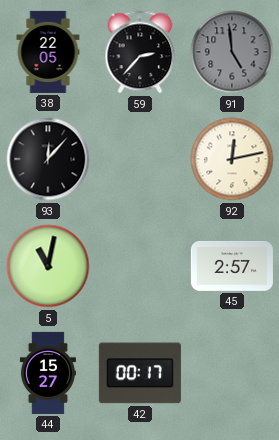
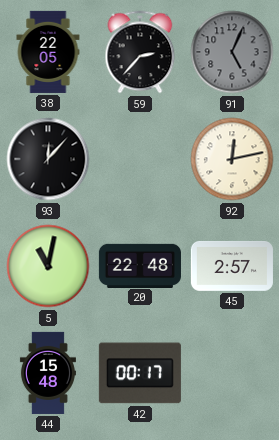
91: 4:59 -> 5:04
20: none -> 22:48
44: 15:27 -> 15:48
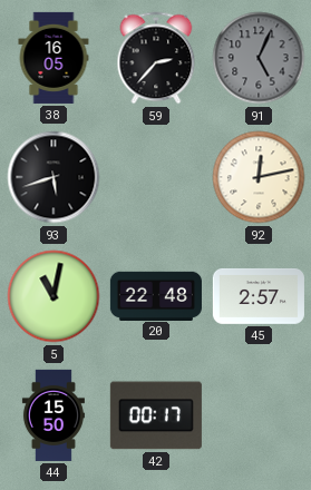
38: 22:05 -> 16:05
93: 12:07 -> 5:42
44: 15:48 -> 15:50
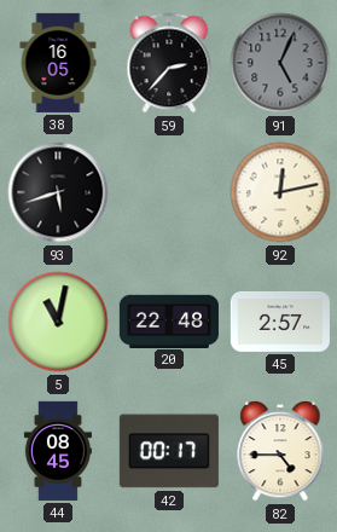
44: 15:50 -> 08:45
82: none -> 4:45
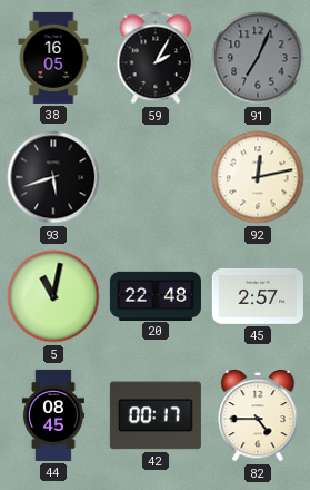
59: 2:37 -> 2:05
91: 5:04 -> 7:04
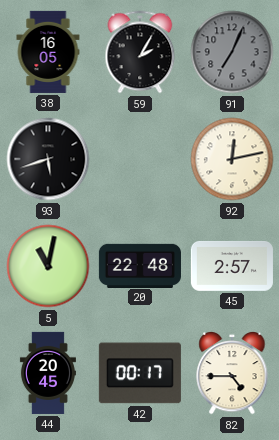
44: 08:45 -> 20:45
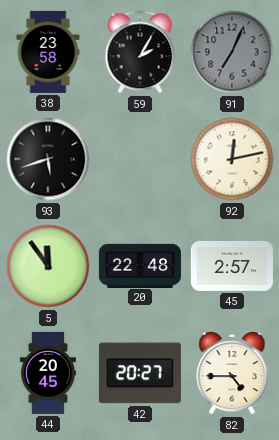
38: 16:05 -> 23:58
5: 11:02 -> 11:54
42: 00:17 -> 20:27
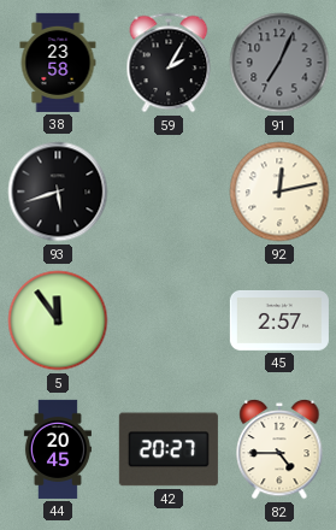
20: 22:48 -> none
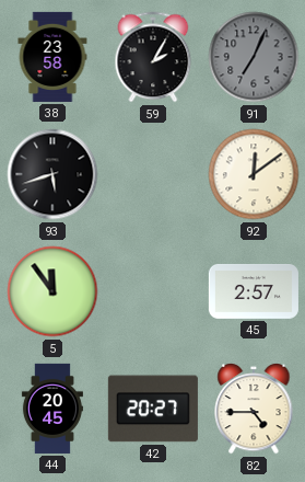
92: 12:13 -> 12:09
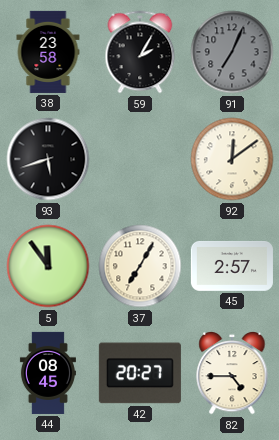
37: none -> 7:05
44: 20:45 -> 08:45
